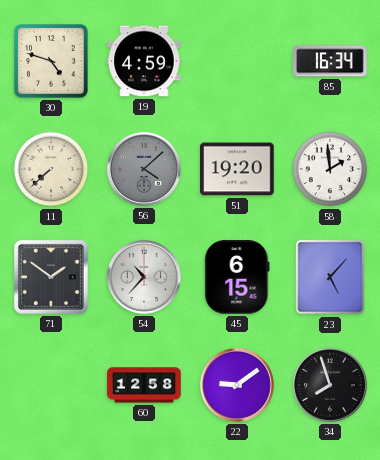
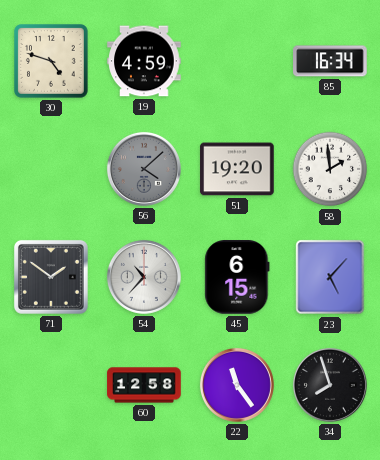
11: 7:38 -> none
22: 9:09 -> 11:24
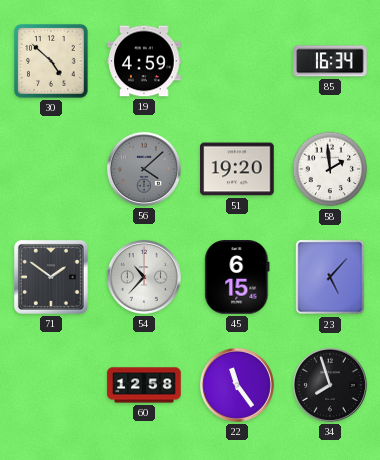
30: 4:48 -> 4:52
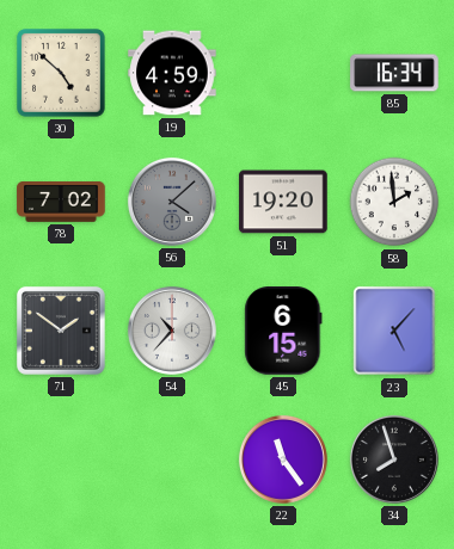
78: none -> 7:02
60: 12:58 -> none
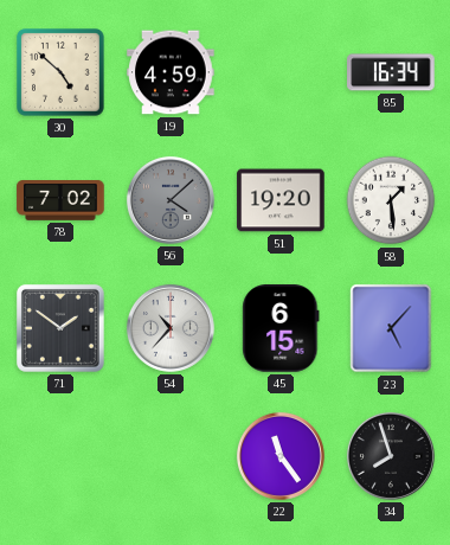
58: 1:59 -> 1:29
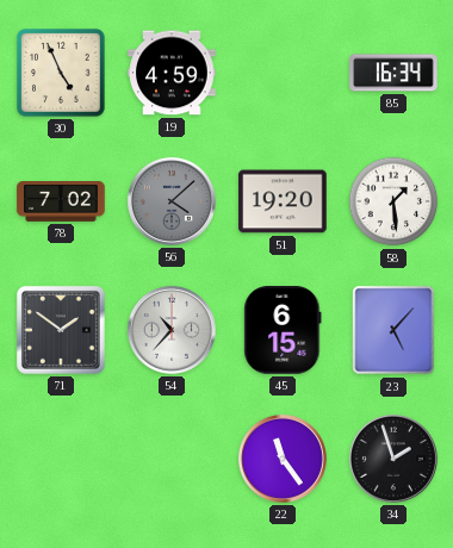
30: 4:52 -> 4:56
34: 7:57 -> 1:57
